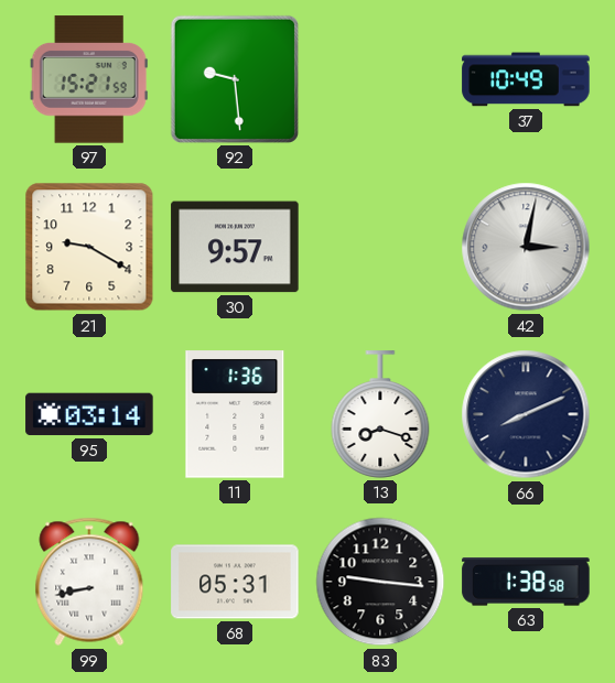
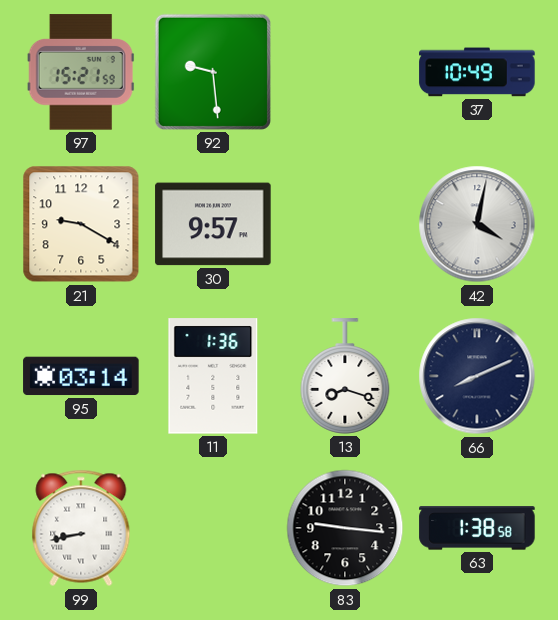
42: 3:02 -> 4:02
68: 05:31 -> none
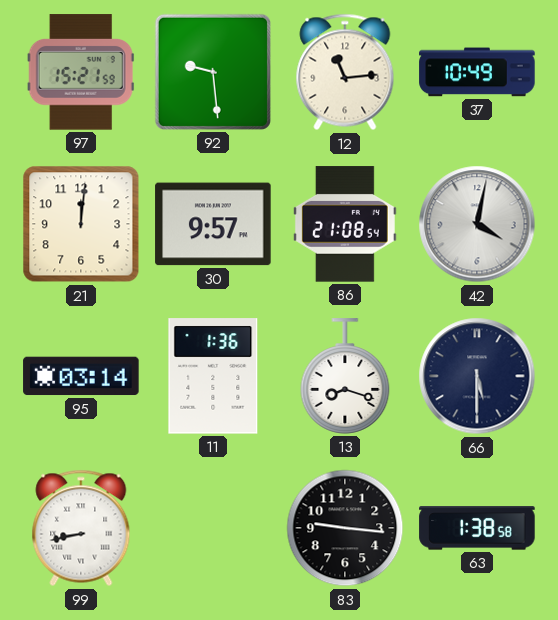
12: none -> 11:14
21: 9:20 -> 12:01
86: none -> 21:08
66: 8:11 -> 5:30
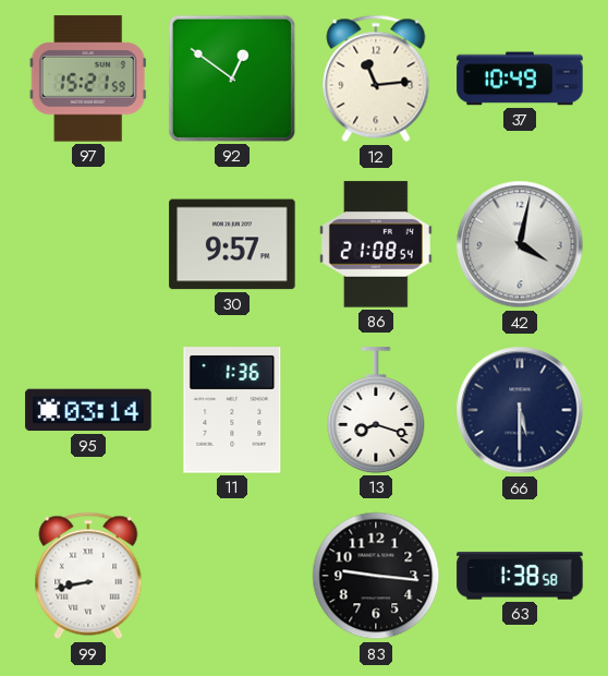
92: 9:29 -> 12:51
21: 12:01 -> none
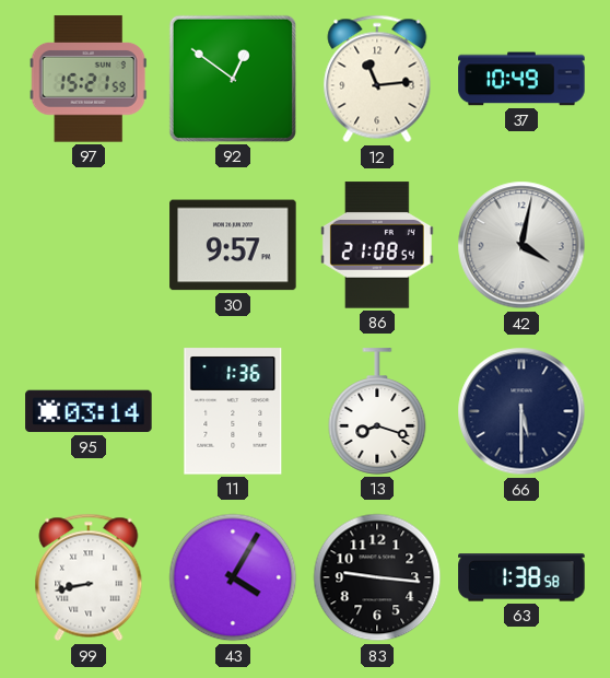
43: none -> 4:05
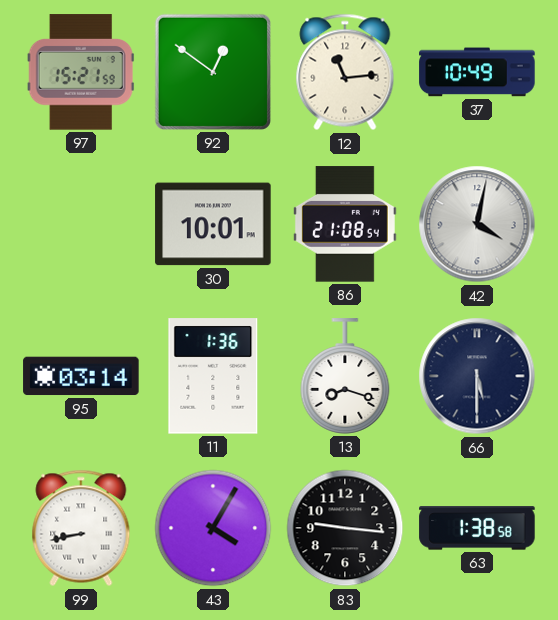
30: 9:57 -> 10:01
